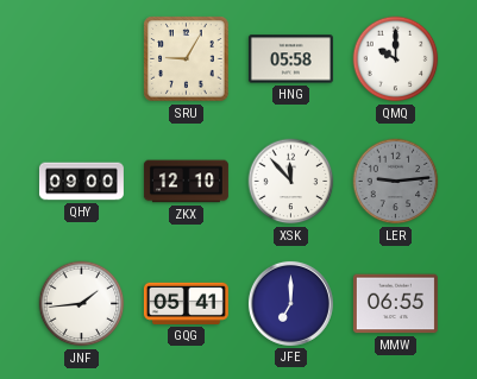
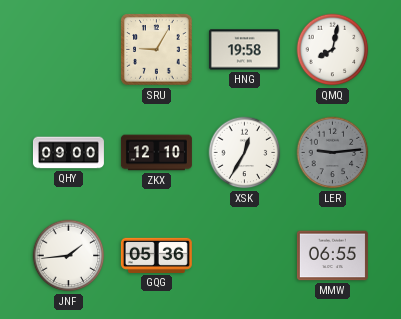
HNG: 05:58 -> 19:58
QMQ: 10:00 -> 8:02
XSK: 11:53 -> 12:35
GQG: 05:41 -> 05:36
JFE: 7:00 -> none
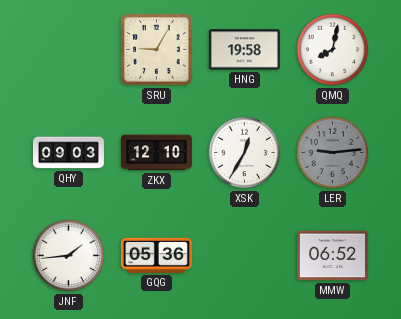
QHY: 09:00 -> 09:03
MMW: 06:55 -> 06:52
